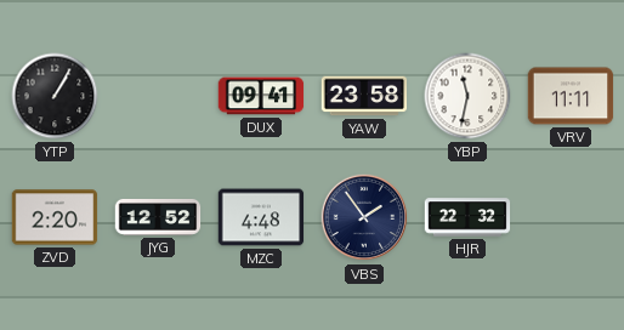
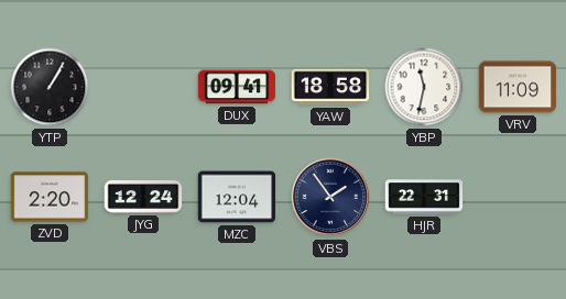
YAW: 23:58 -> 18:58
VRV: 11:11 -> 11:09
JYG: 12:52 -> 12:24
MZC: 4:48 -> 12:04
HJR: 22:32 -> 22:31
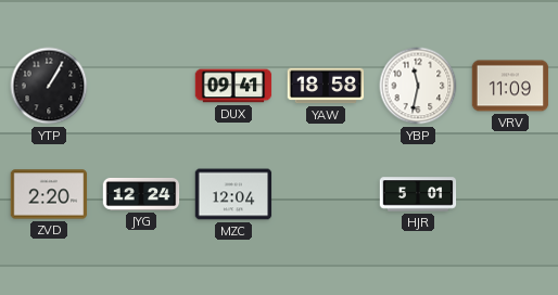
VBS: 1:54 -> none
HJR: 22:31 -> 5:01
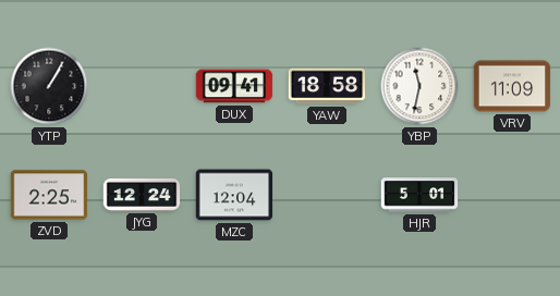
ZVD: 2:20 -> 2:25
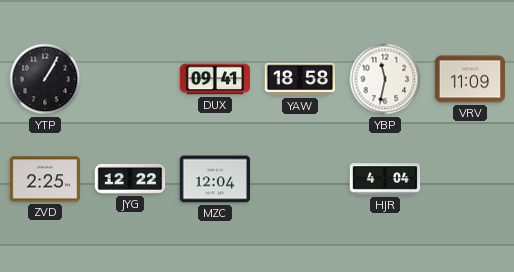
JYG: 12:24 -> 12:22
HJR: 5:01 -> 4:04
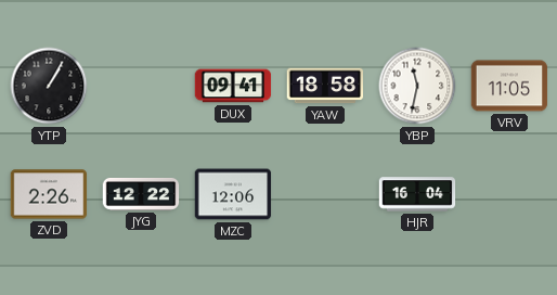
VRV: 11:09 -> 11:05
ZVD: 2:25 -> 2:26
MZC: 12:04 -> 12:06
HJR: 4:04 -> 16:04
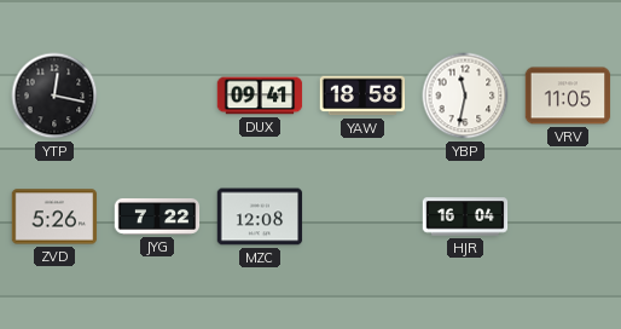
YTP: 1:05 -> 12:17
ZVD: 2:26 -> 5:26
JYG: 12:22 -> 7:22
MZC: 12:06 -> 12:08
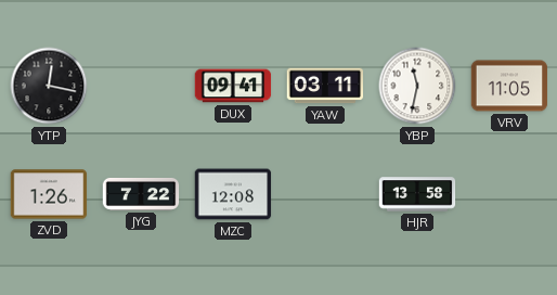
YAW: 18:58 -> 03:11
ZVD: 5:26 -> 1:26
HJR: 16:04 -> 13:58
